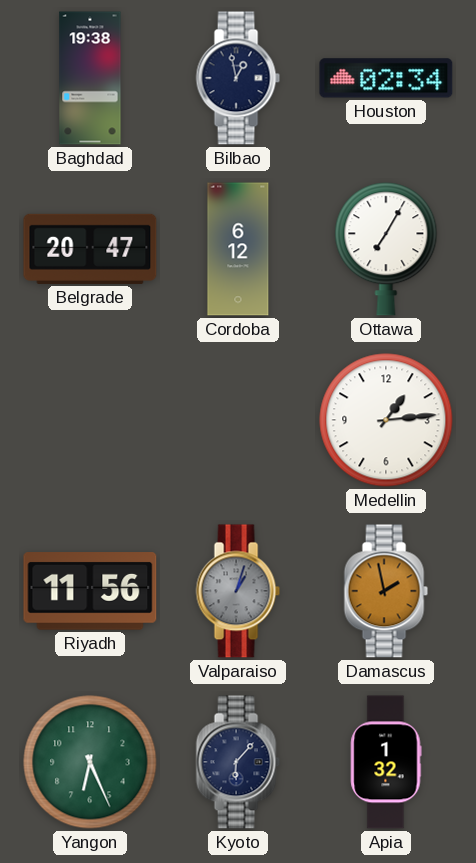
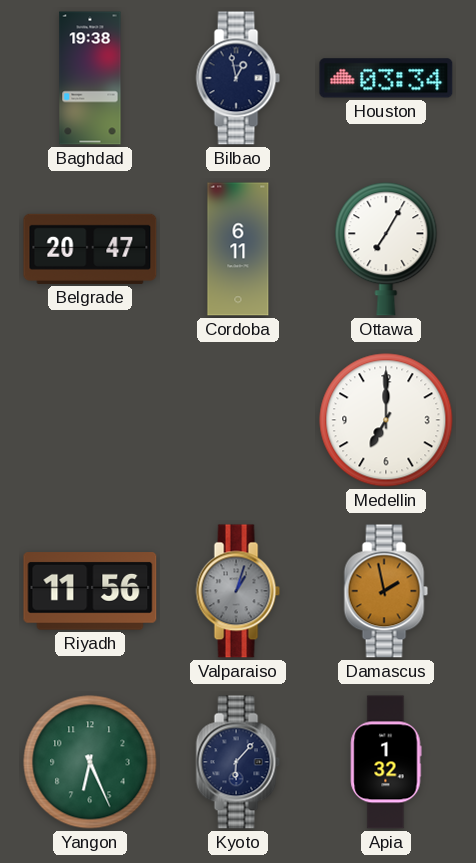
Houston: 02:34 -> 03:34
Cordoba: 6:12 -> 6:11
Medellin: 1:14 -> 7:00
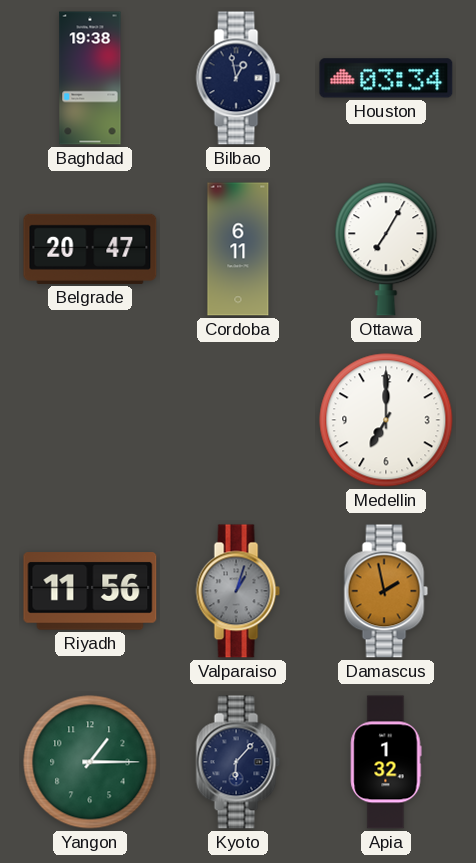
Yangon: 6:26 -> 1:15
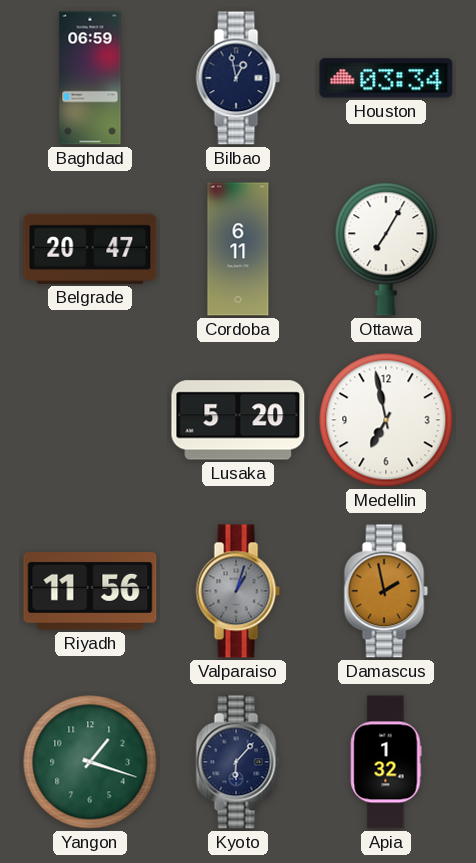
Baghdad: 19:38 -> 06:59
Lusaka: none -> 5:20
Medellin: 7:00 -> 6:58
Yangon: 1:15 -> 1:18
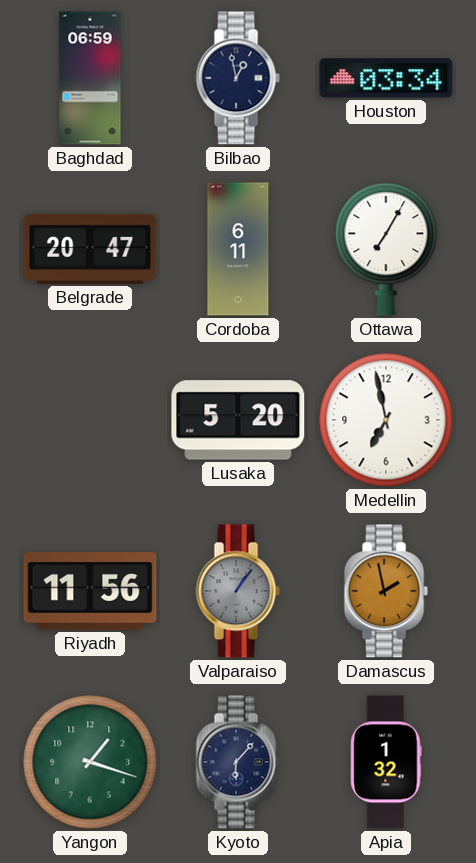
Valparaiso: 1:03 -> 1:06
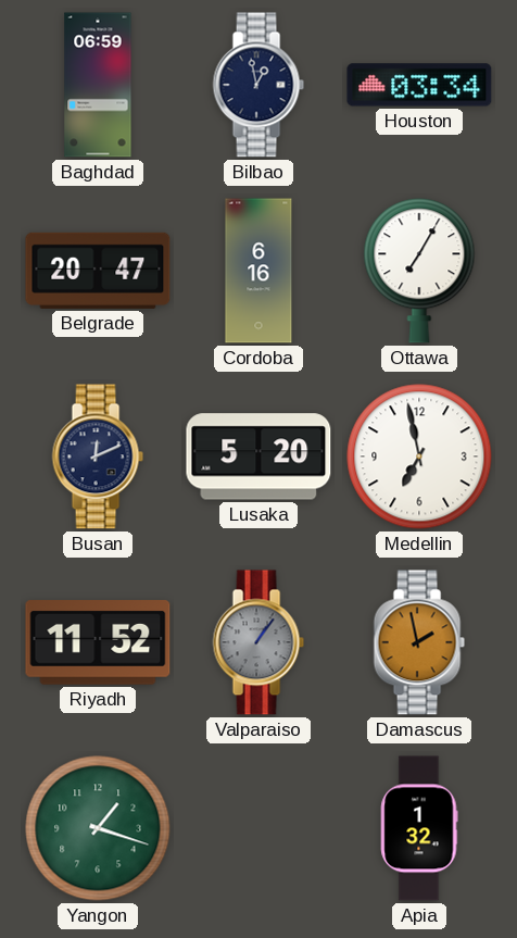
Cordoba: 6:11 -> 6:16
Busan: none -> 12:11
Riyadh: 11:56 -> 11:52
Kyoto: 6:07 -> none
